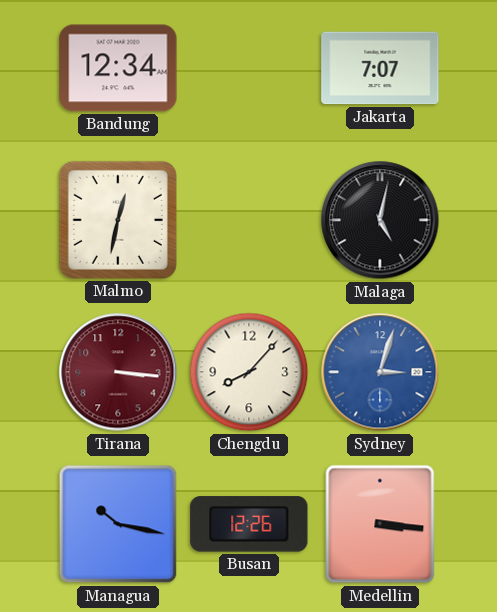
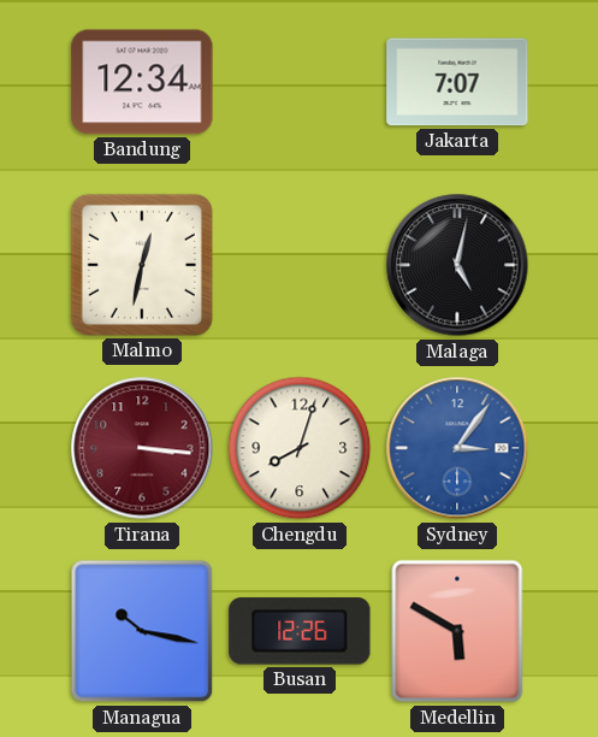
Chengdu: 8:07 -> 8:03
Sydney: 3:03 -> 3:06
Medellin: 3:16 -> 5:50
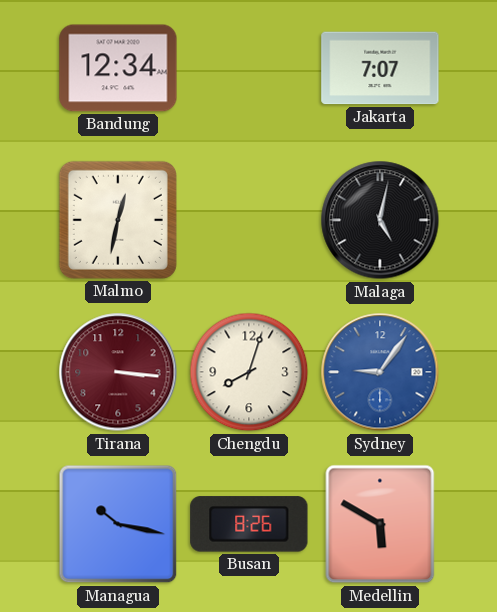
Sydney: 3:06 -> 9:06
Busan: 12:26 -> 8:26
